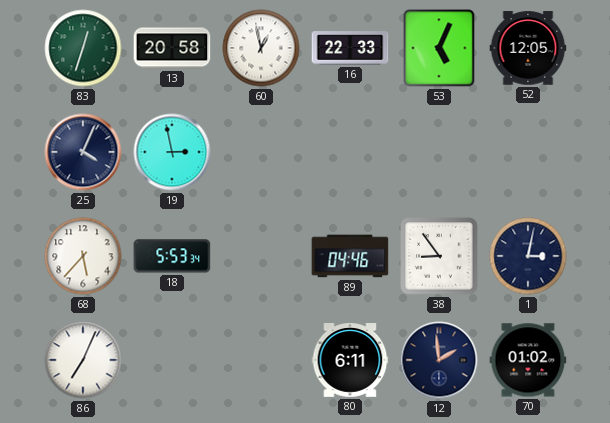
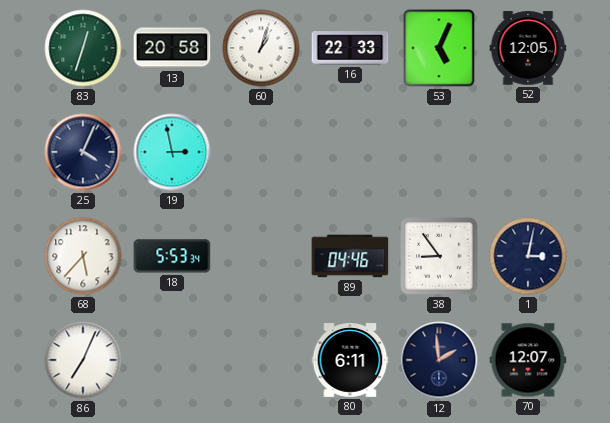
60: 12:58 -> 1:03
70: 01:02 -> 12:07
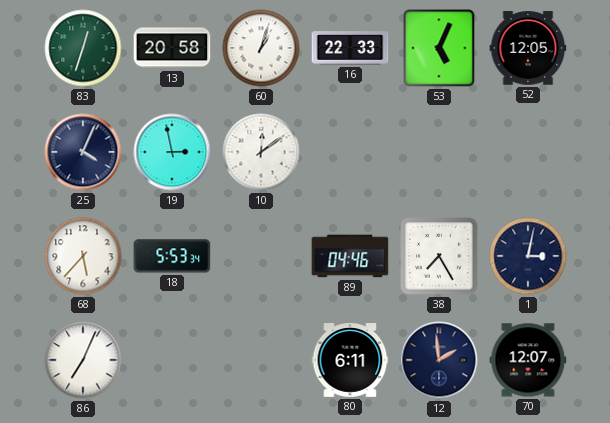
10: none -> 12:09
38: 8:54 -> 7:25
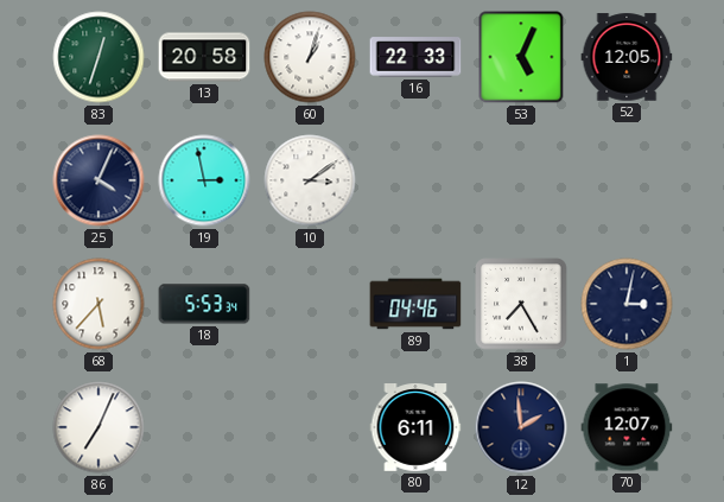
10: 12:09 -> 3:09
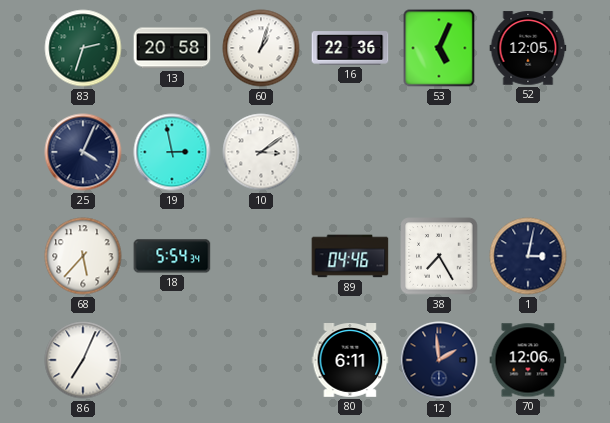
83: 12:33 -> 2:33
16: 22:33 -> 22:36
18: 5:53 -> 5:54
70: 12:07 -> 12:06
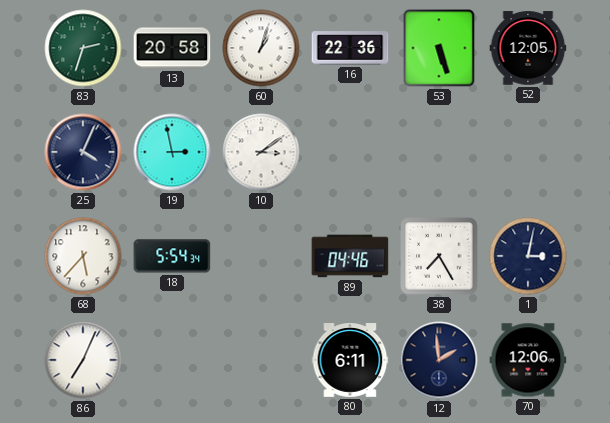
53: 5:04 -> 5:27
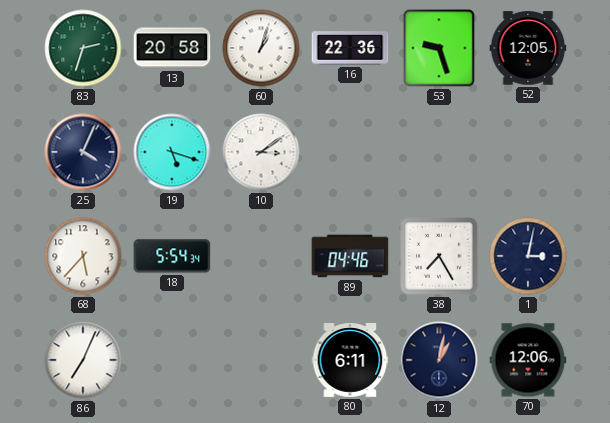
53: 5:27 -> 9:27
19: 2:58 -> 5:18
12: 1:59 -> 1:02
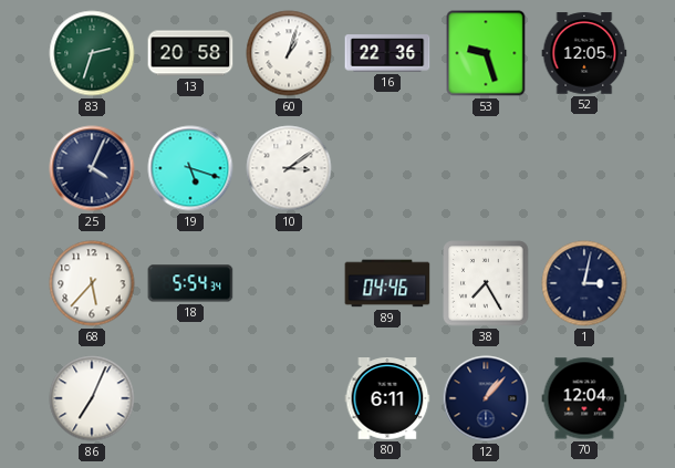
12: 1:02 -> 1:07
70: 12:06 -> 12:04
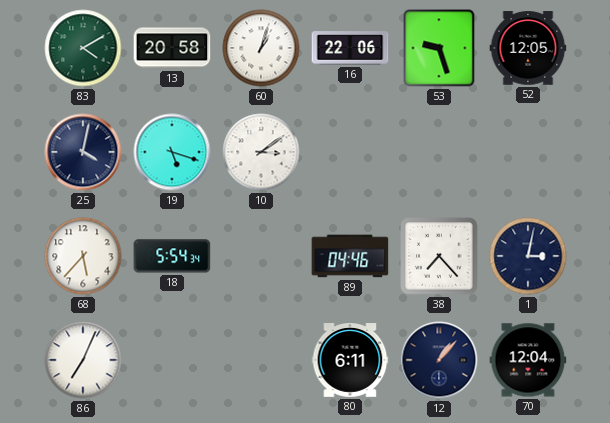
83: 2:33 -> 4:10
16: 22:36 -> 22:06
25: 4:04 -> 4:02
38: 7:25 -> 7:23
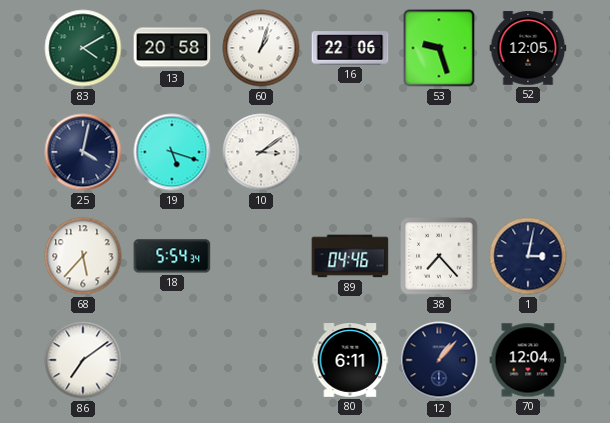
86: 7:04 -> 7:09
